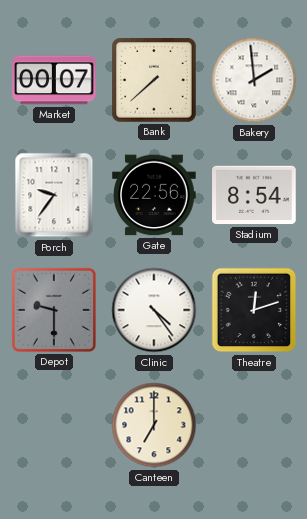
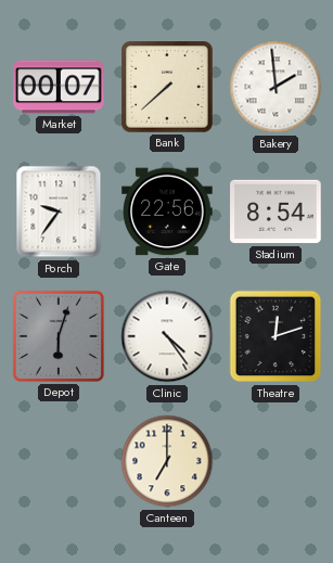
Depot: 9:30 -> 6:03
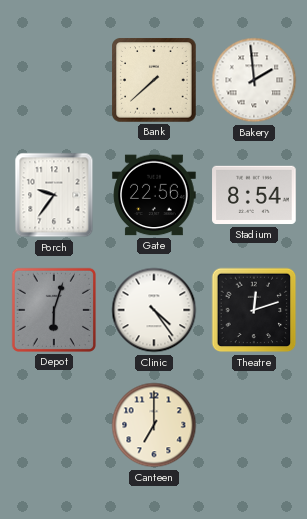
Market: 00:07 -> none
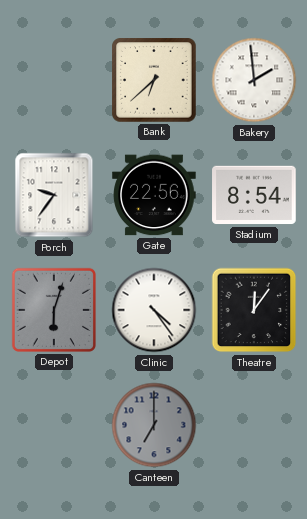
Bank: 7:38 -> 6:38
Theatre: 12:12 -> 12:06
Canteen dial: cream -> grey
